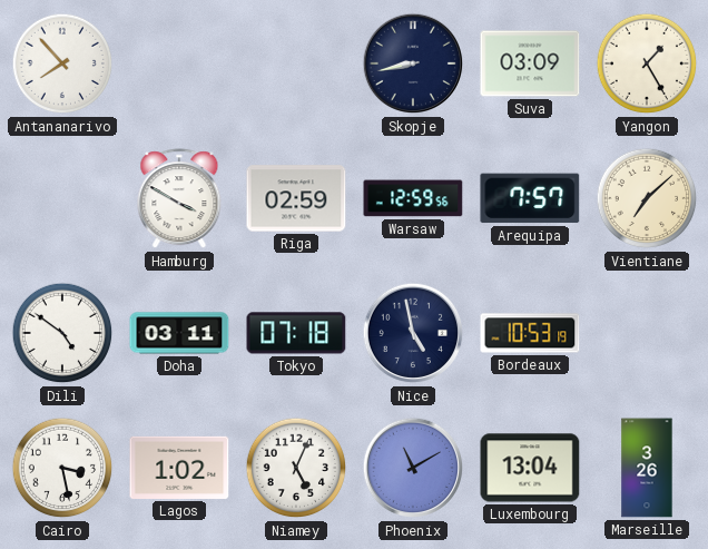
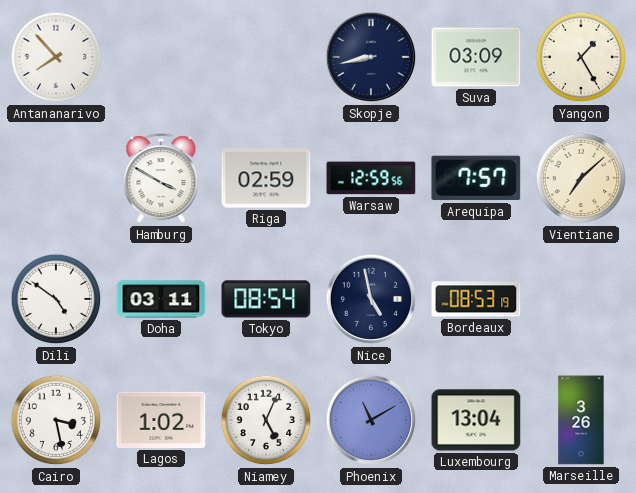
Tokyo: 07:18 -> 08:54
Bordeaux: 10:53 -> 08:53
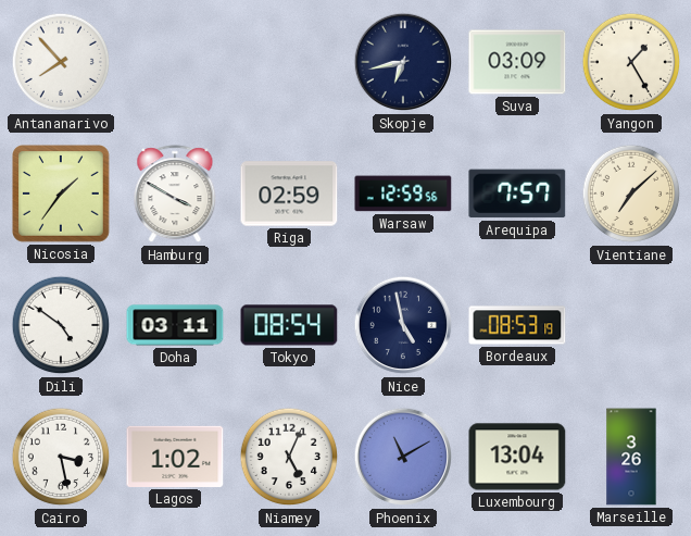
Skopje: 8:43 -> 6:43
Nicosia: none -> 1:36
